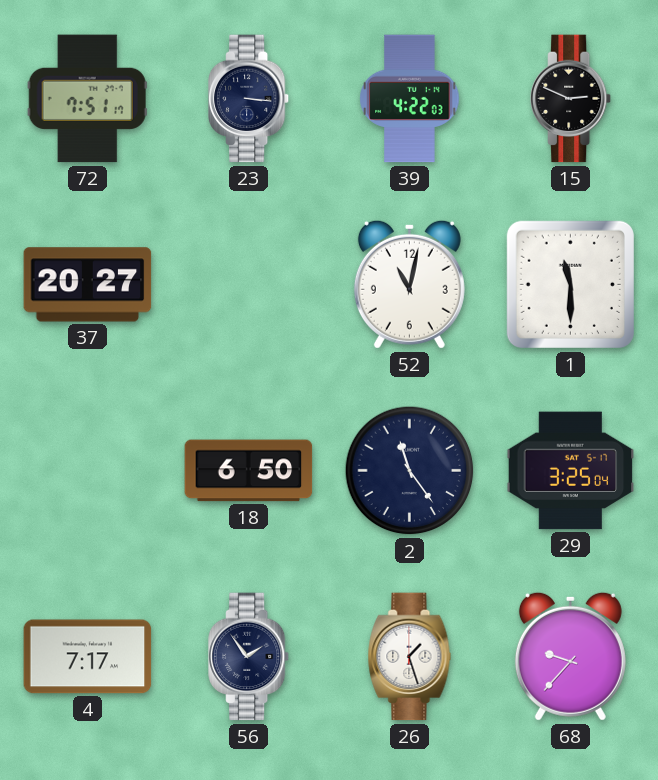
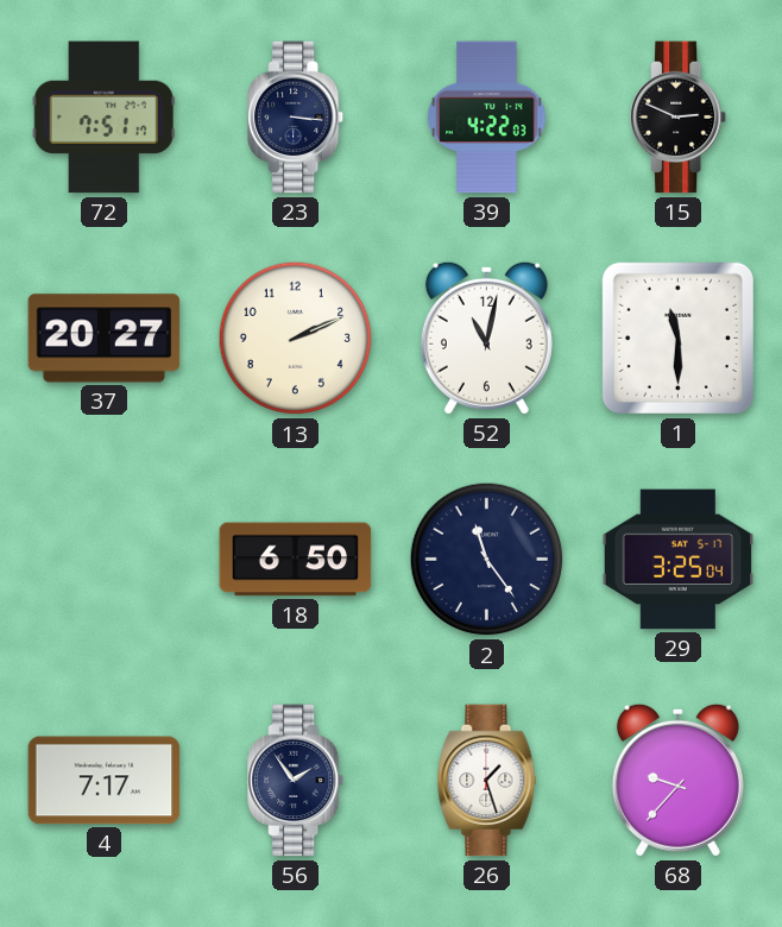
13: none -> 2:11
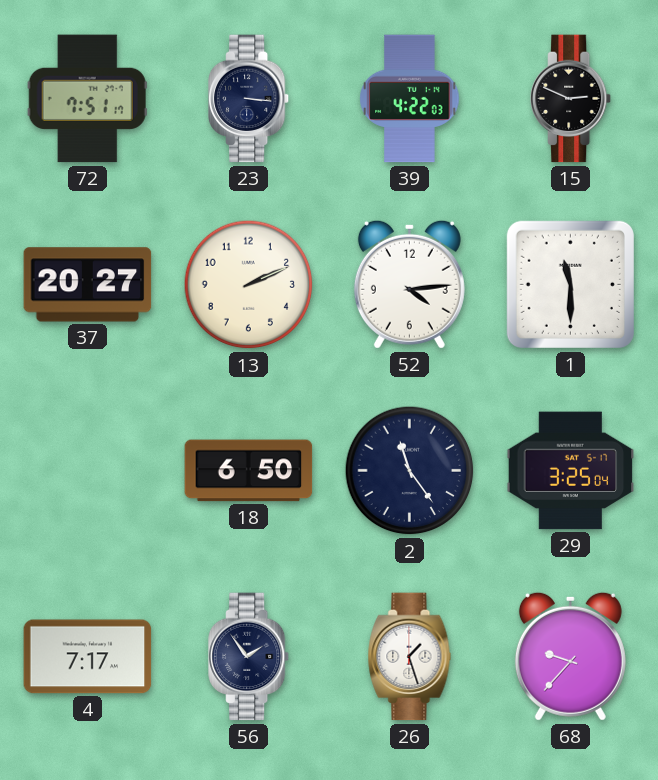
52: 11:02 -> 4:14
